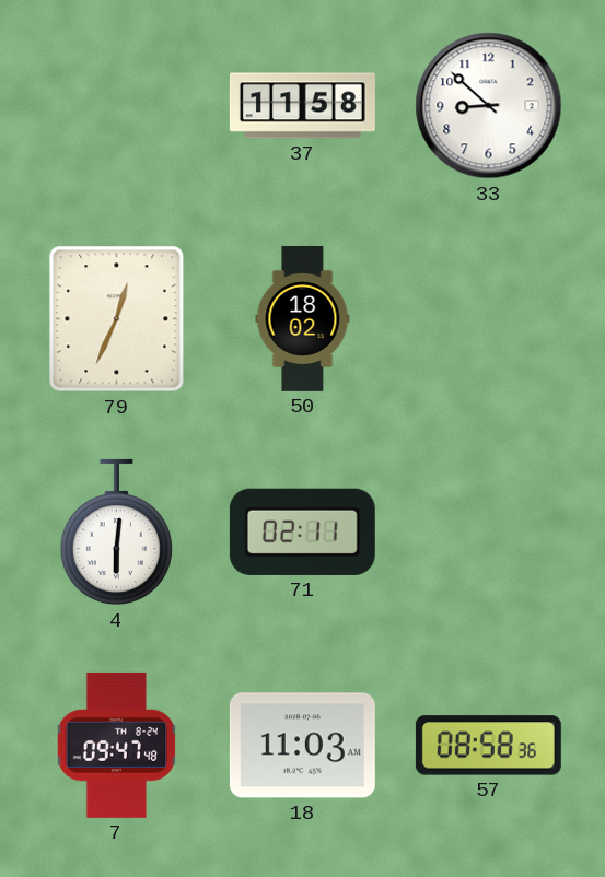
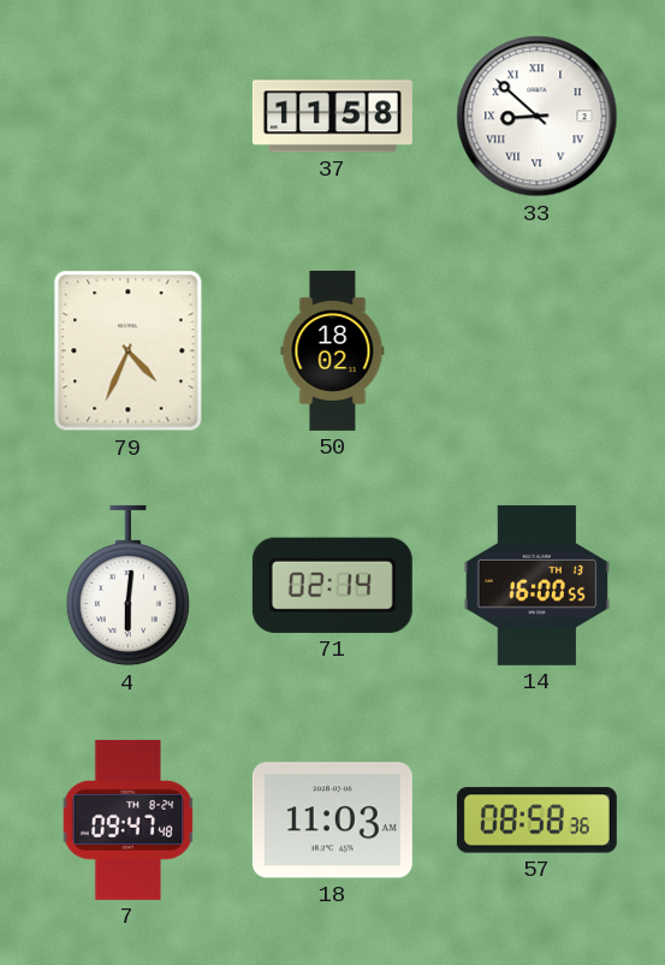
33 numerals: Arabic -> Roman
79: 12:34 -> 4:34
71: 02:11 -> 02:14
14: none -> 16:00
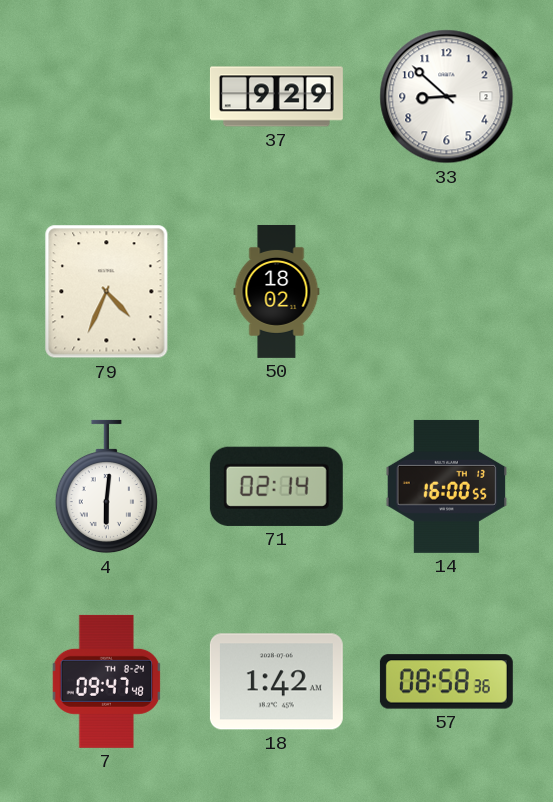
37: 11:58 -> 9:29
33 numerals: Roman -> Arabic
18: 11:03 -> 1:42
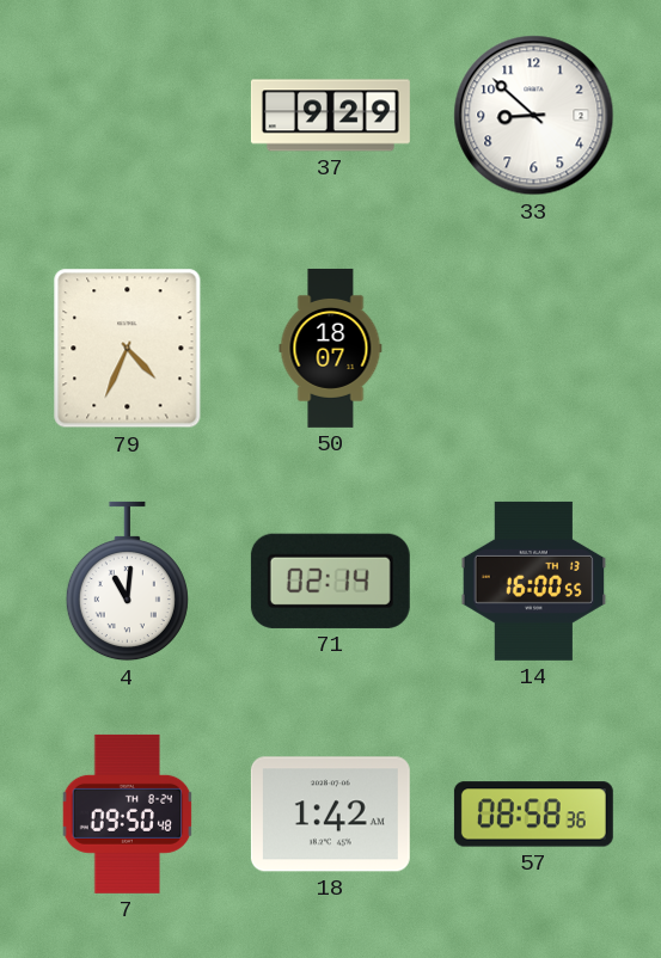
50: 18:02 -> 18:07
4: 6:01 -> 11:01
7: 09:47 -> 09:50
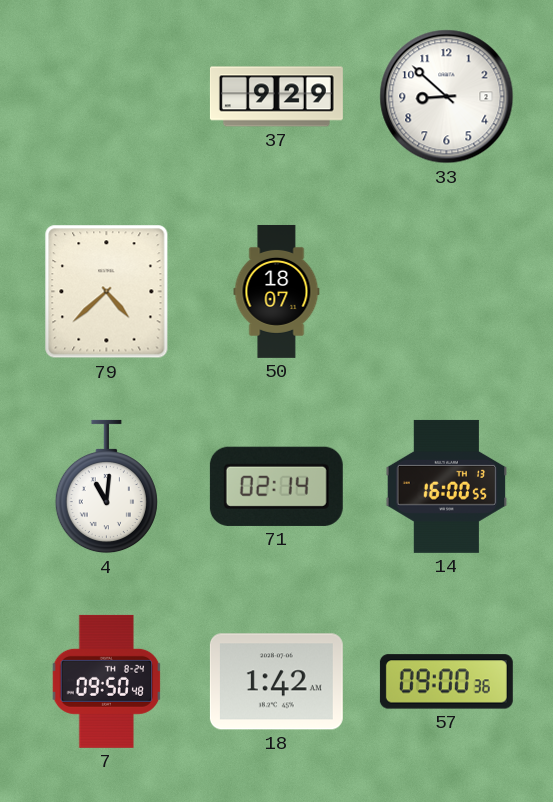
79: 4:34 -> 4:38
57: 08:58 -> 09:00
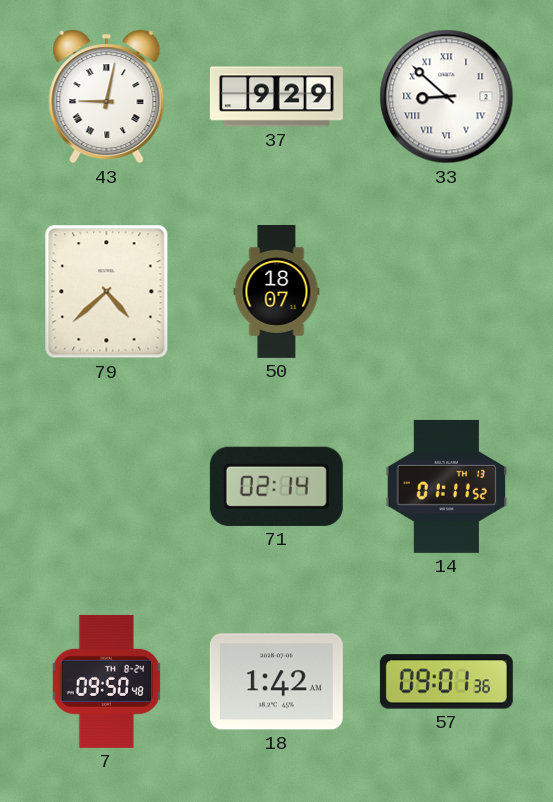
43: none -> 9:02
33 numerals: Arabic -> Roman
4: 11:01 -> none
14: 16:00 -> 01:11
57: 09:00 -> 09:01
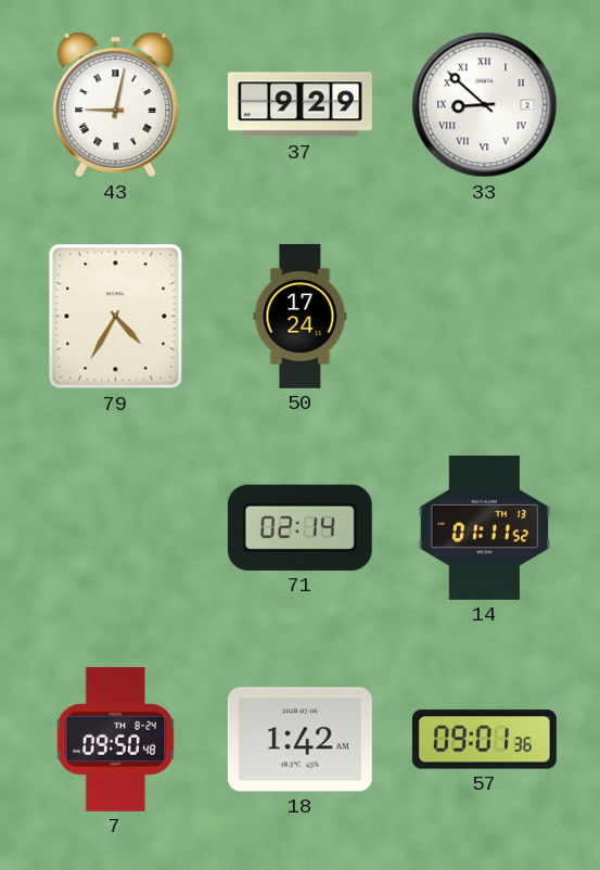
79: 4:38 -> 4:35
50: 18:07 -> 17:24
